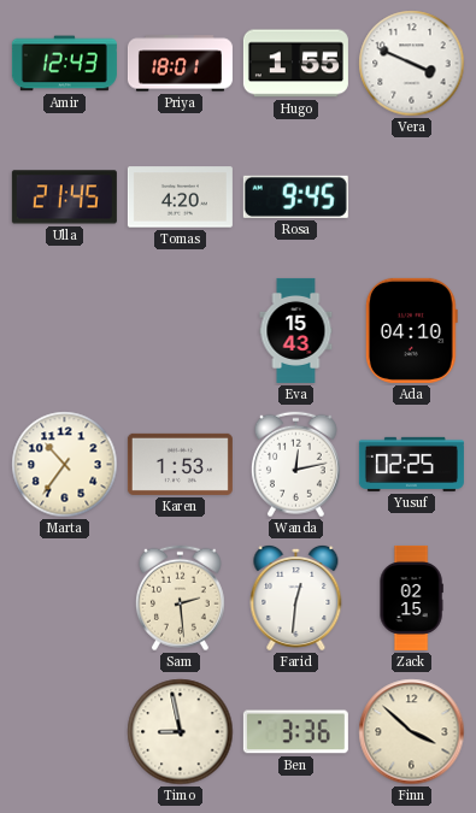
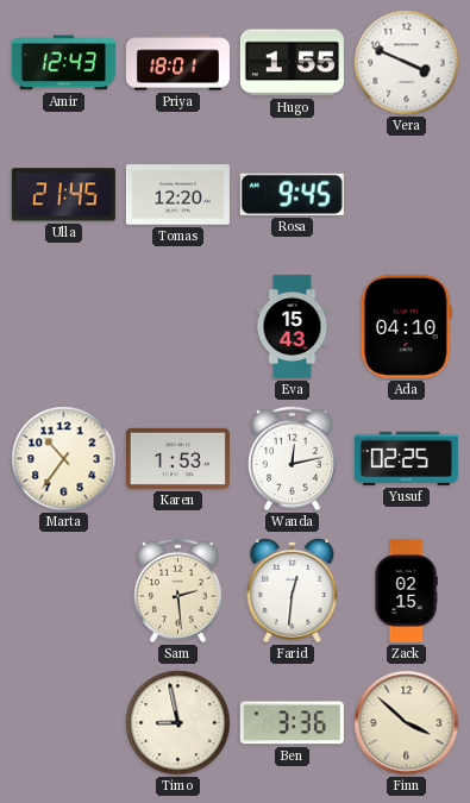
Tomas: 4:20 -> 12:20
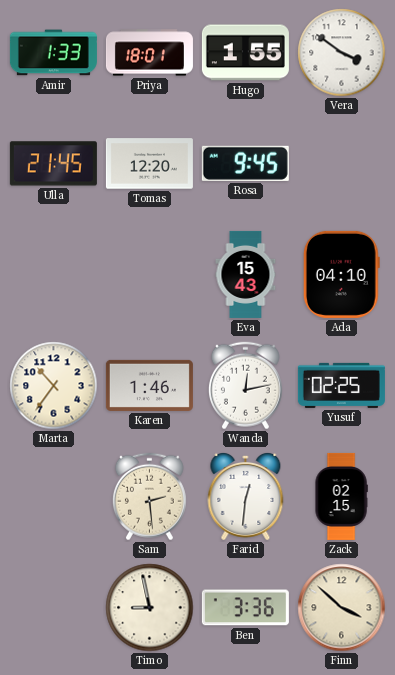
Amir: 12:43 -> 1:33
Vera: 3:49 -> 3:51
Karen: 1:53 -> 1:46
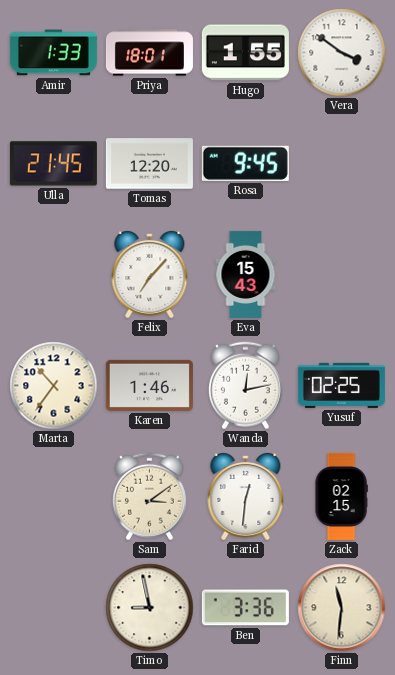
Felix: none -> 7:07
Ada: 04:10 -> none
Sam: 2:29 -> 3:09
Finn: 3:52 -> 11:31
